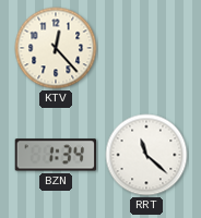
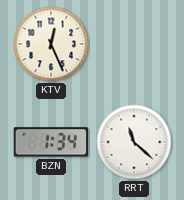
KTV: 12:23 -> 12:26
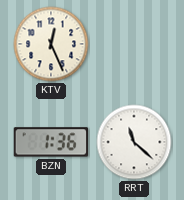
BZN: 1:34 -> 1:36
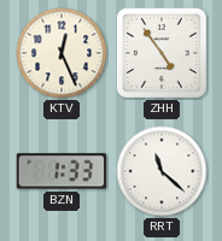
ZHH: none -> 4:54
BZN: 1:36 -> 1:33
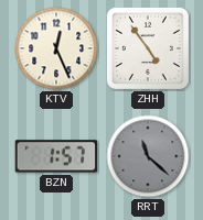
BZN: 1:33 -> 1:57
RRT dial: white -> grey
